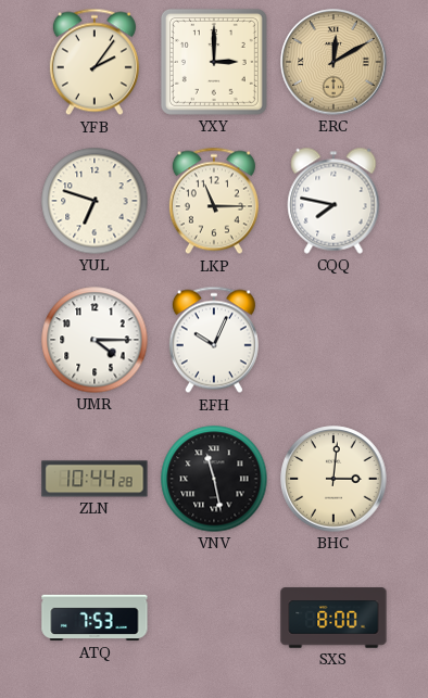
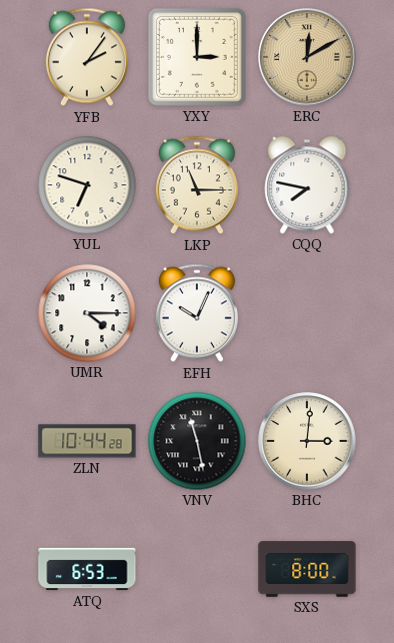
ATQ: 7:53 -> 6:53
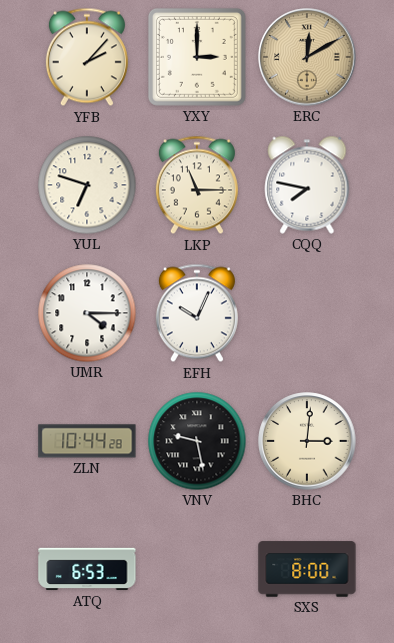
YFB: 2:06 -> 2:07
VNV: 11:28 -> 9:28
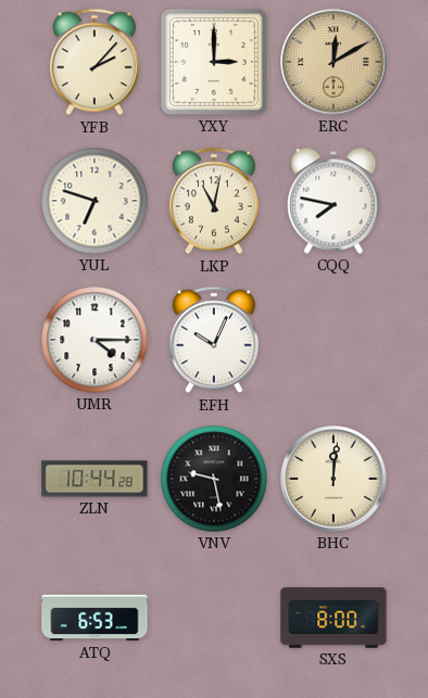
LKP: 11:15 -> 11:02
BHC: 3:01 -> 12:01
